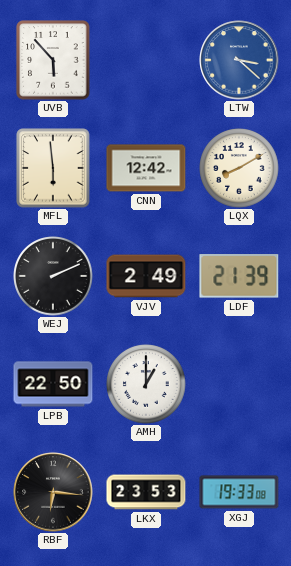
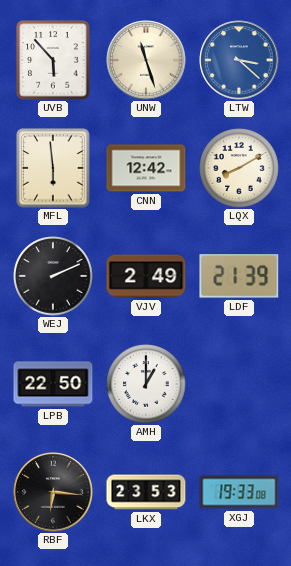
UNW: none -> 11:27
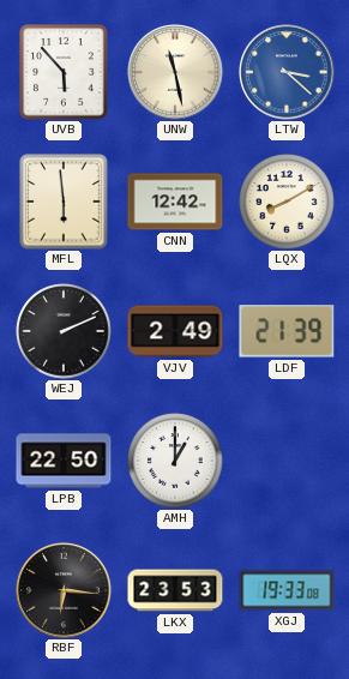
UNW: 11:27 -> 11:28
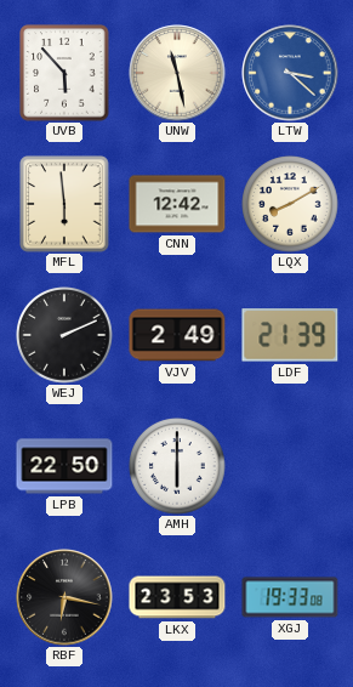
AMH: 1:00 -> 6:00
RBF: 6:16 -> 6:17
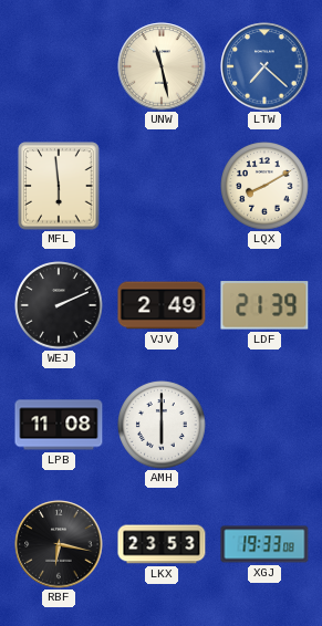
UVB: 5:53 -> none
LTW: 3:22 -> 7:22
CNN: 12:42 -> none
LPB: 22:50 -> 11:08
